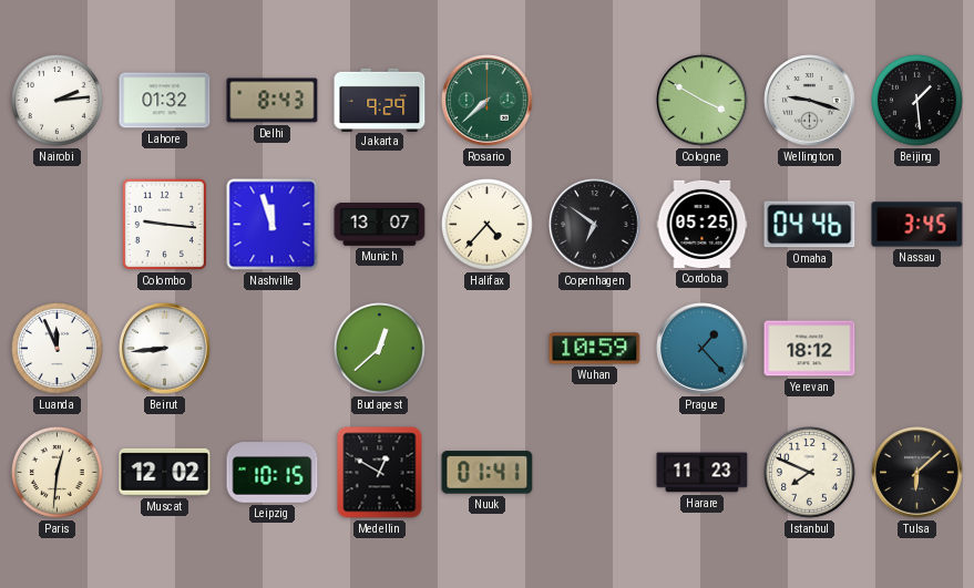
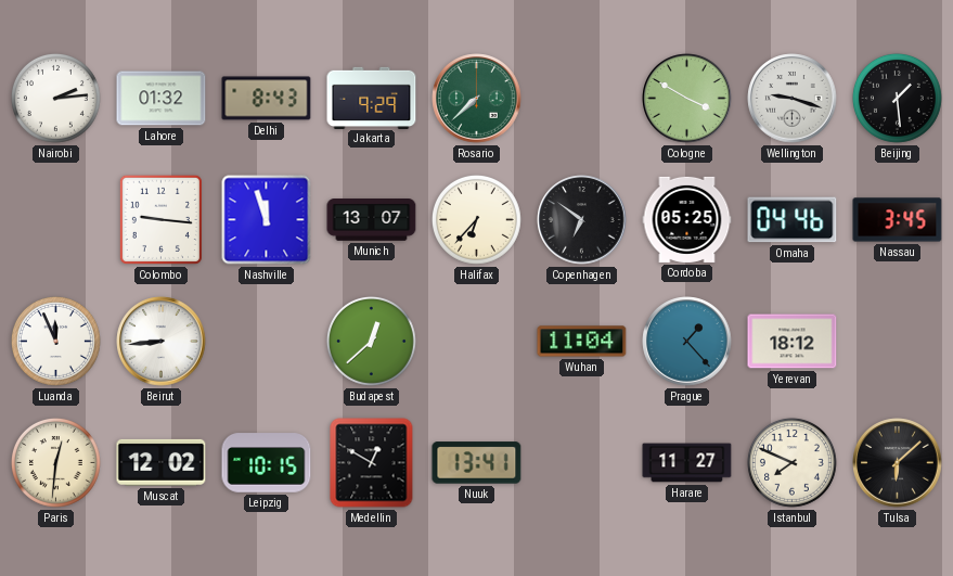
Halifax: 4:37 -> 6:37
Wuhan: 10:59 -> 11:04
Nuuk: 01:41 -> 13:41
Harare: 11:23 -> 11:27
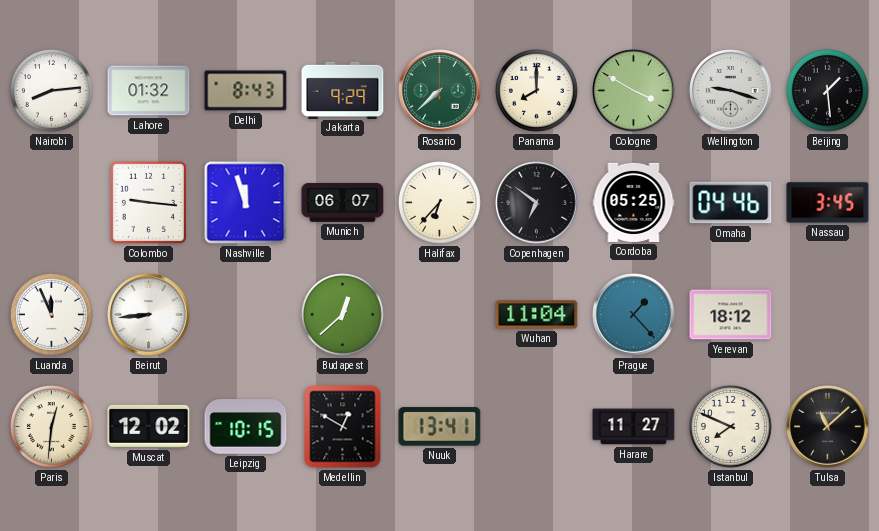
Nairobi: 2:14 -> 8:14
Panama: none -> 8:00
Munich: 13:07 -> 06:07
Tulsa: 6:08 -> 11:08
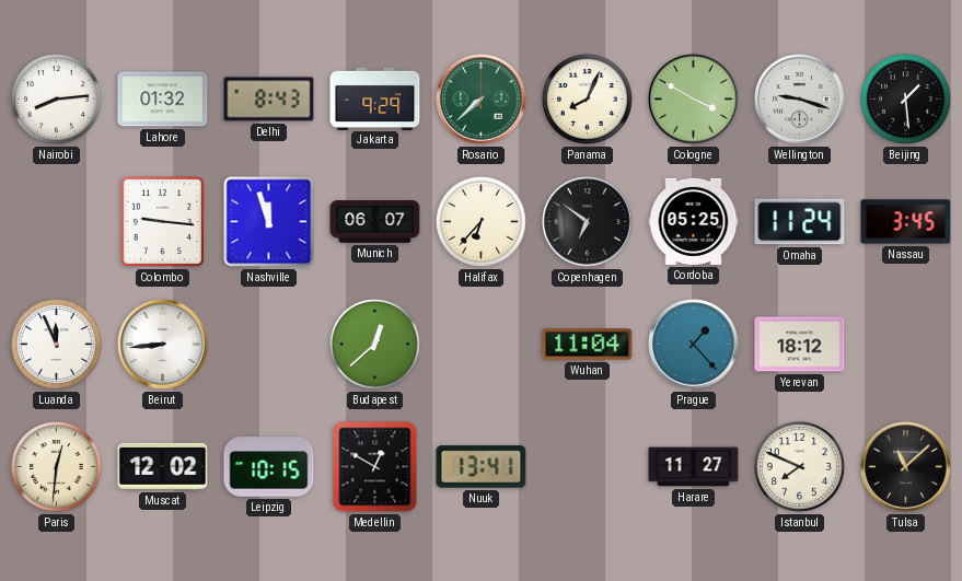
Panama: 8:00 -> 8:04
Omaha: 04:46 -> 11:24
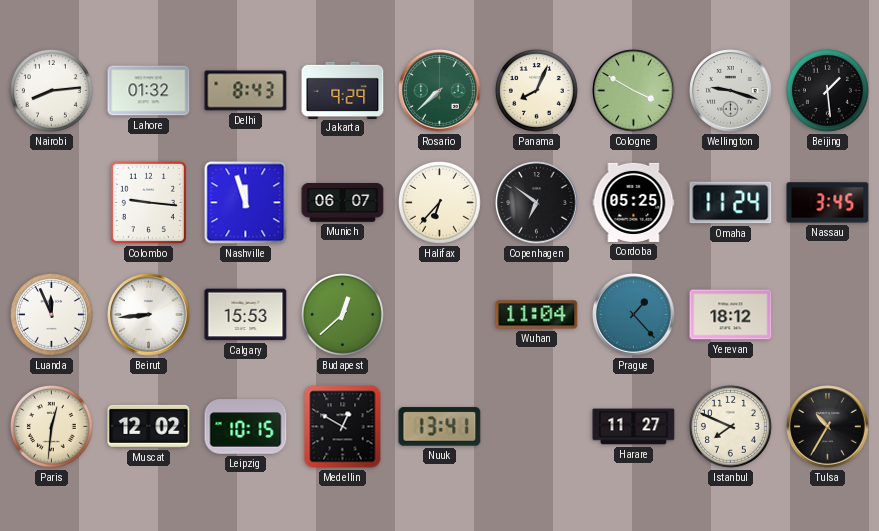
Calgary: none -> 15:53
Tulsa: 11:08 -> 10:35
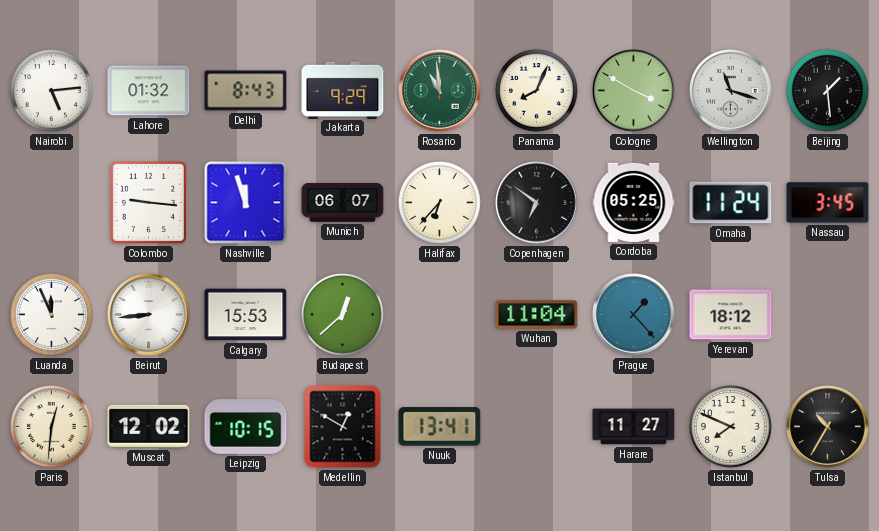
Nairobi: 8:14 -> 5:14
Rosario: 7:38 -> 10:59
Wellington: 9:18 -> 11:18
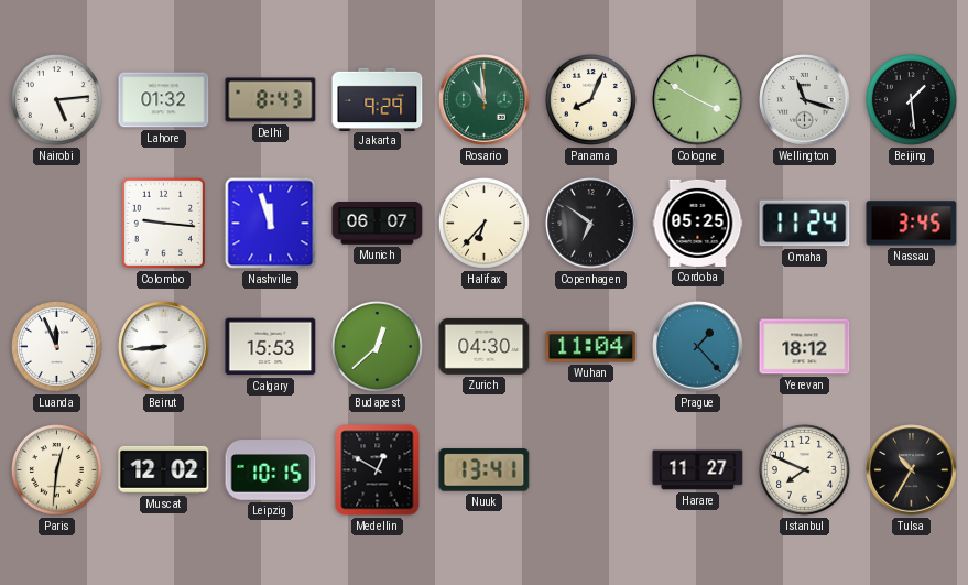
Zurich: none -> 04:30
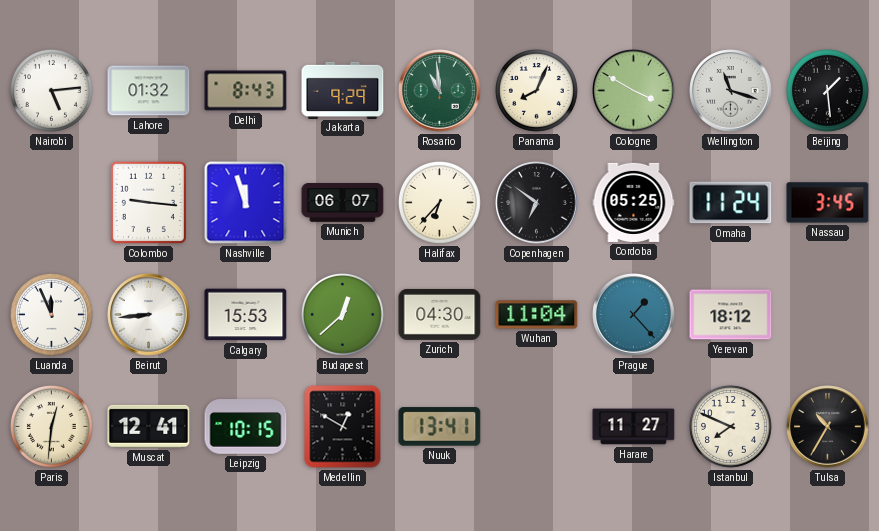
Muscat: 12:02 -> 12:41
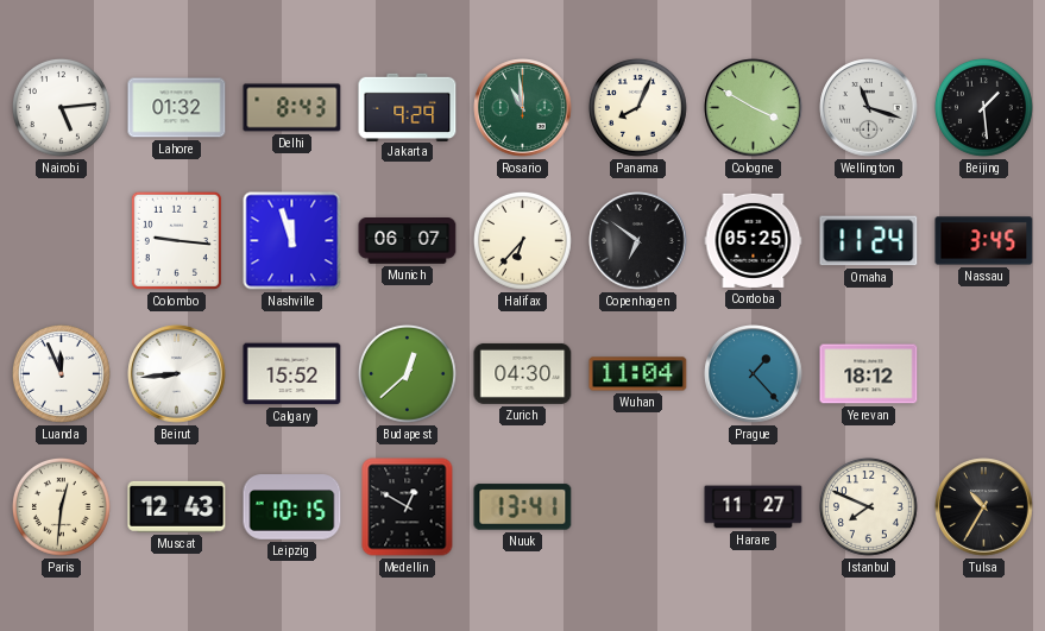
Calgary: 15:53 -> 15:52
Muscat: 12:41 -> 12:43
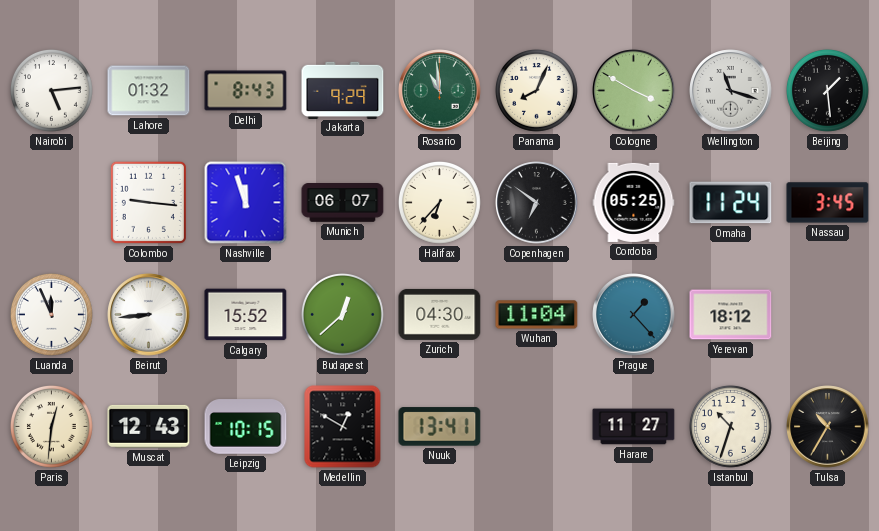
Istanbul: 7:49 -> 10:33
